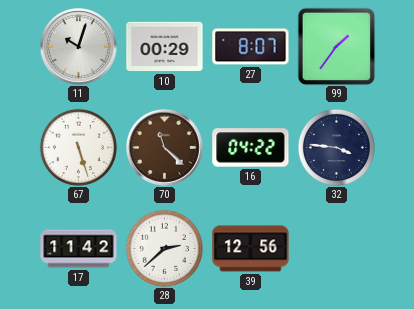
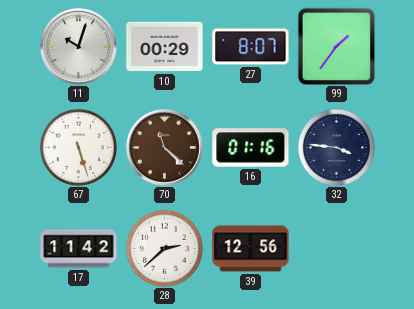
16: 04:22 -> 01:16
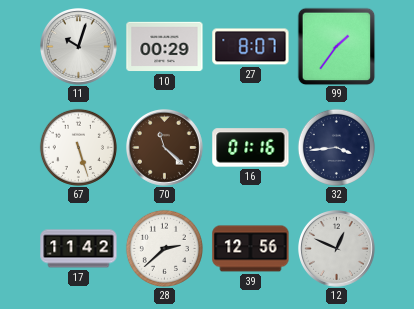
32: 3:46 -> 3:44
12: none -> 12:49
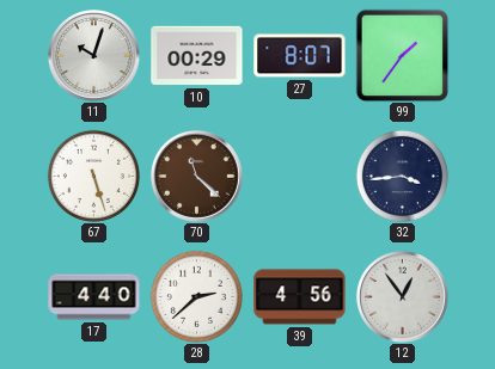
16: 01:16 -> none
17: 11:42 -> 4:40
39: 12:56 -> 4:56
12: 12:49 -> 12:54
